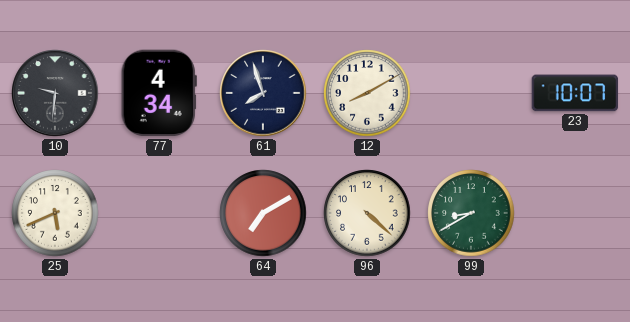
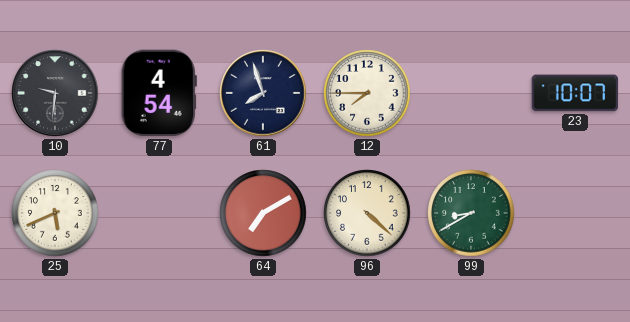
77: 4:34 -> 4:54
12: 8:10 -> 7:45
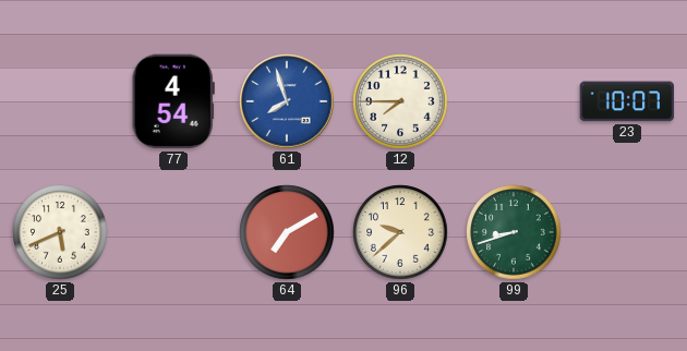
10: 9:31 -> none
61 dial: navy -> blue
96: 4:22 -> 9:38
99: 8:40 -> 8:42
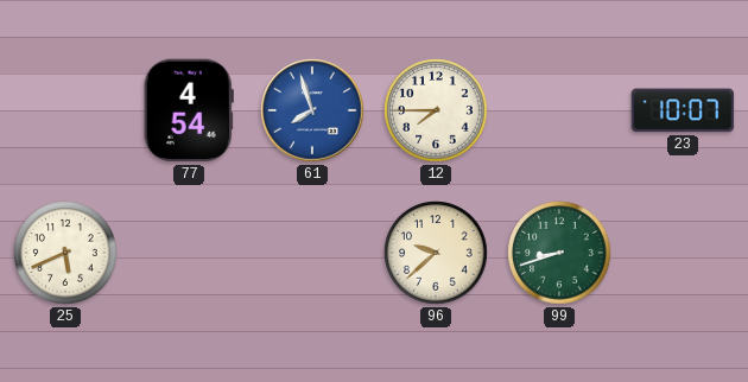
64: 7:10 -> none
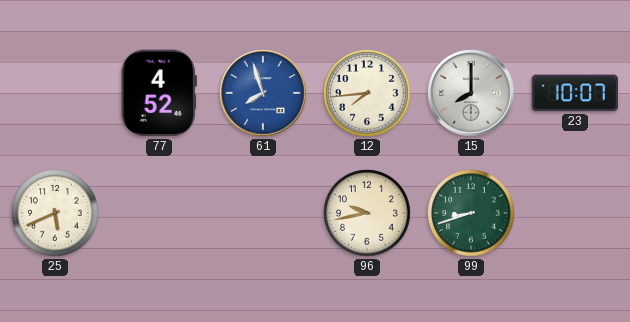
77: 4:54 -> 4:52
12: 7:45 -> 7:44
15: none -> 8:00
96: 9:38 -> 9:43
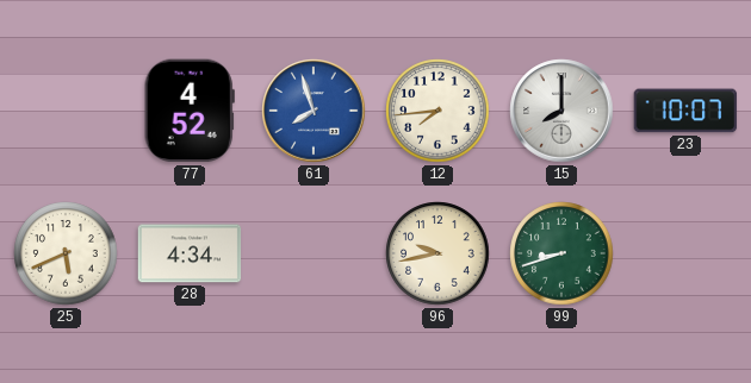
28: none -> 4:34
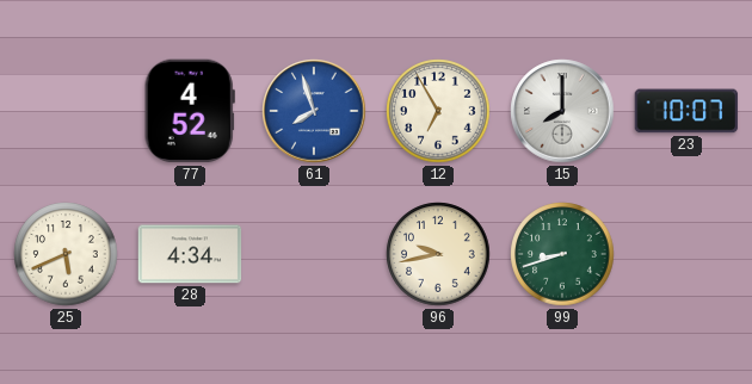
12: 7:44 -> 6:55
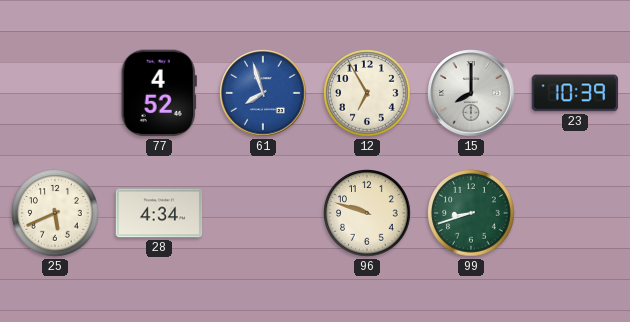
23: 10:07 -> 10:39
96: 9:43 -> 9:48
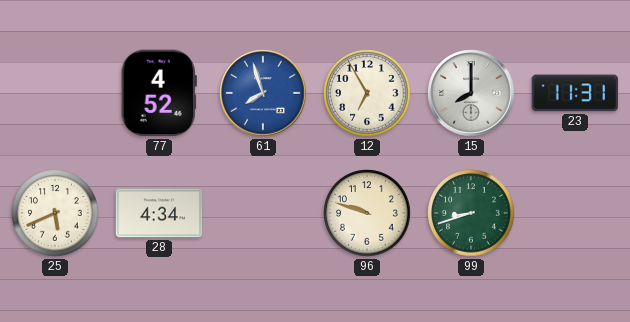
23: 10:39 -> 11:31
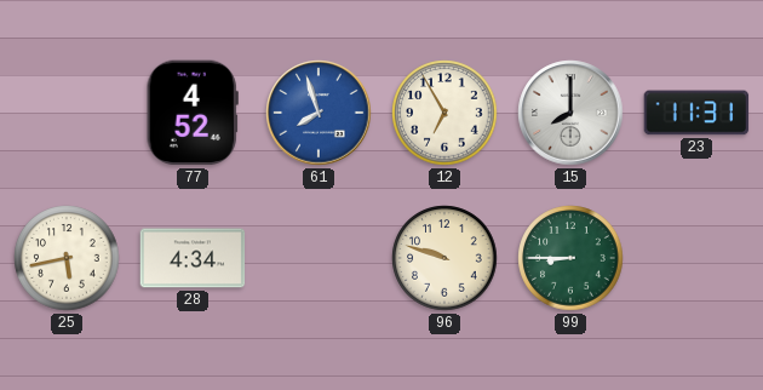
25: 5:41 -> 5:43
99: 8:42 -> 8:45
